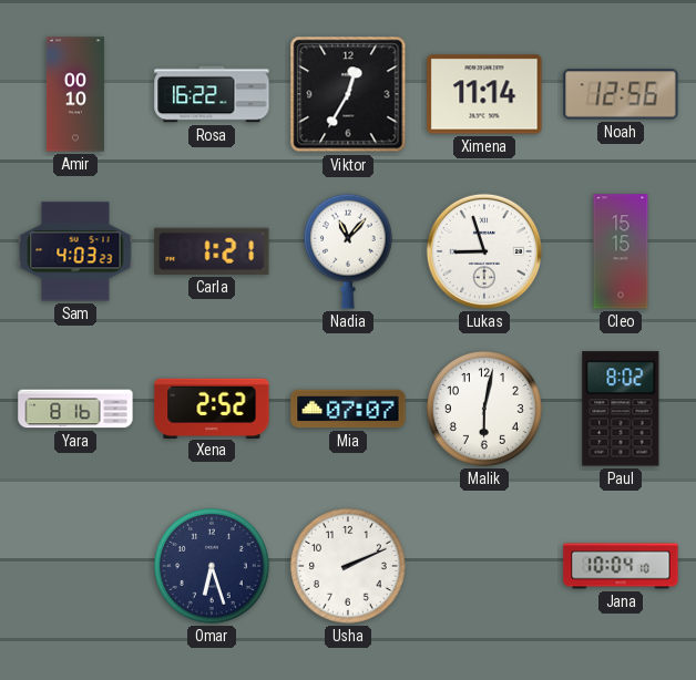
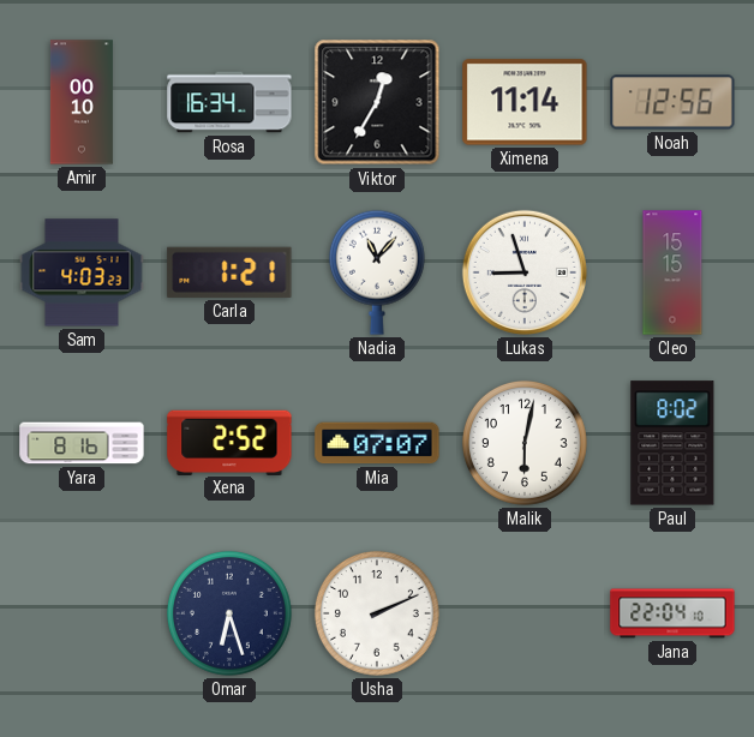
Rosa: 16:22 -> 16:34
Jana: 10:04 -> 22:04
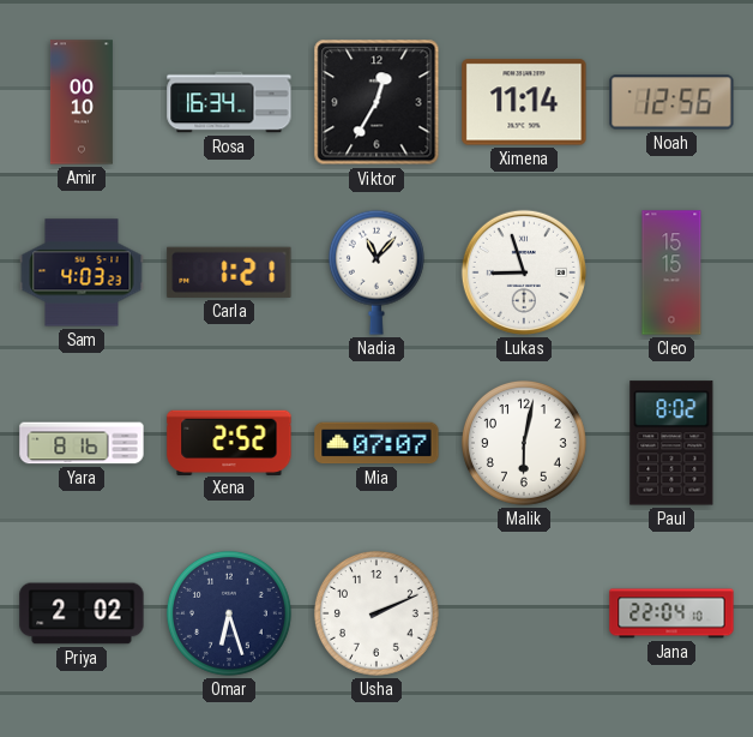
Priya: none -> 2:02
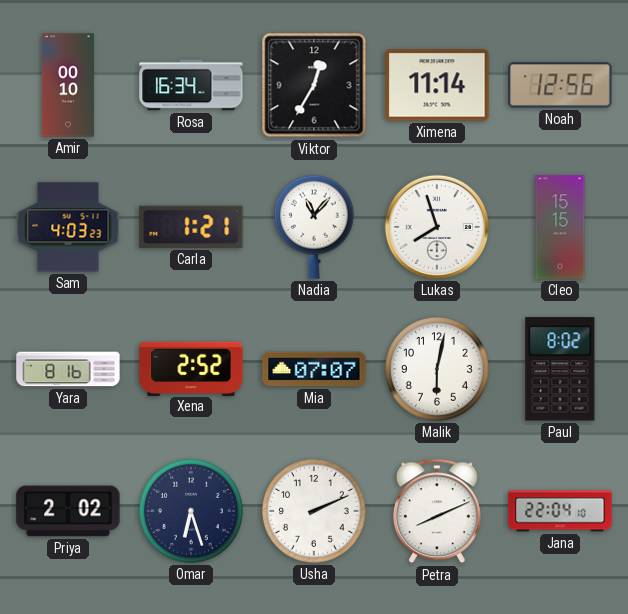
Lukas: 8:57 -> 7:57
Petra: none -> 8:11
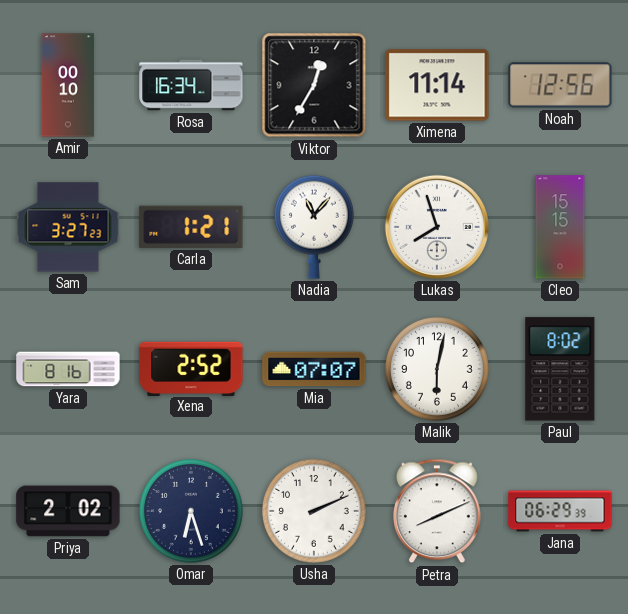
Sam: 4:03 -> 3:27
Jana: 22:04 -> 06:29
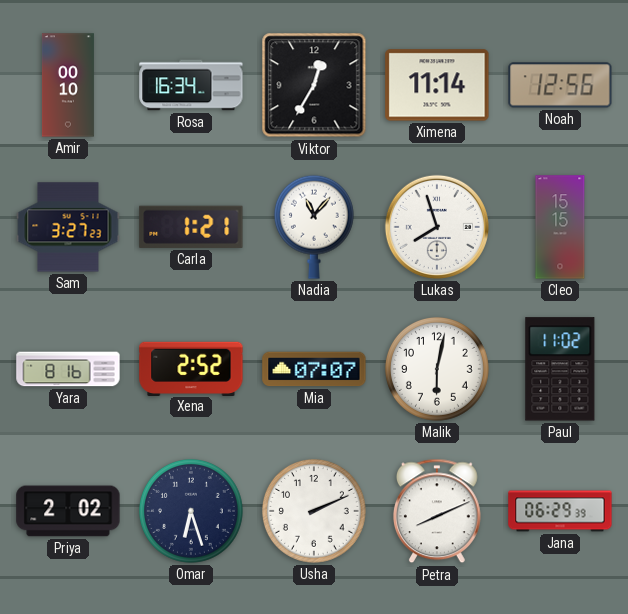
Paul: 8:02 -> 11:02
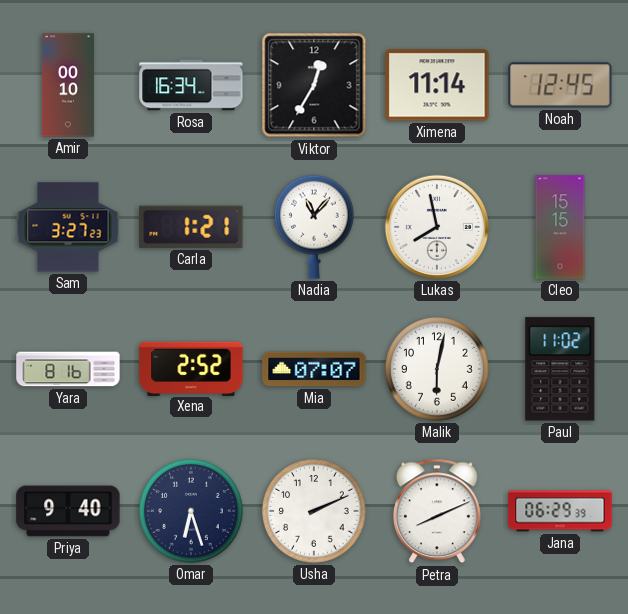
Noah: 12:56 -> 12:45
Lukas: 7:57 -> 7:58
Priya: 2:02 -> 9:40
